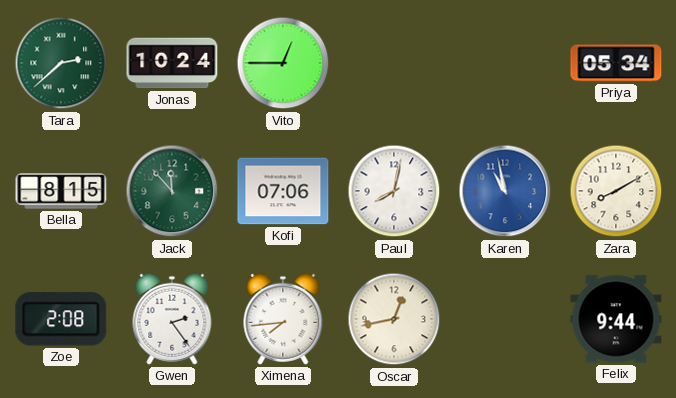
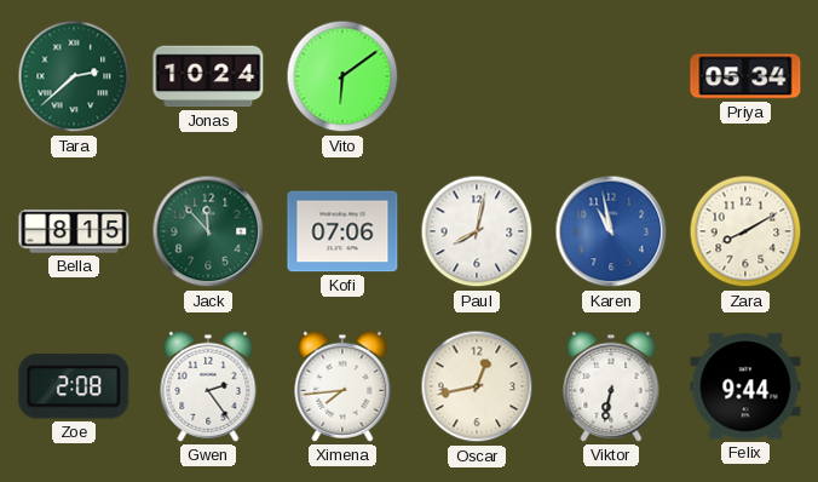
Vito: 12:45 -> 6:09
Viktor: none -> 6:32
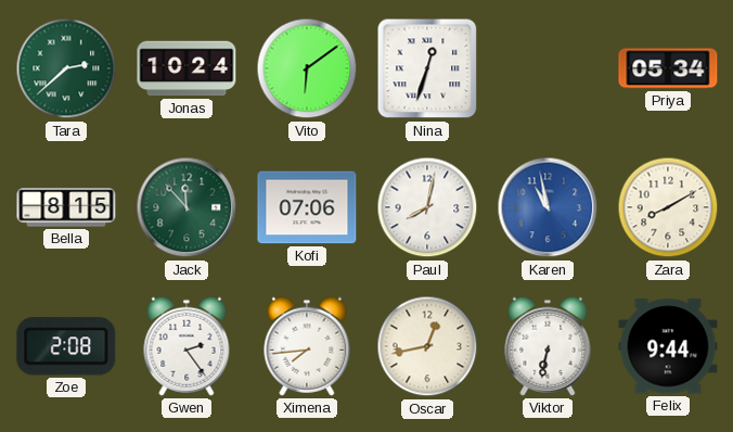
Nina: none -> 12:33
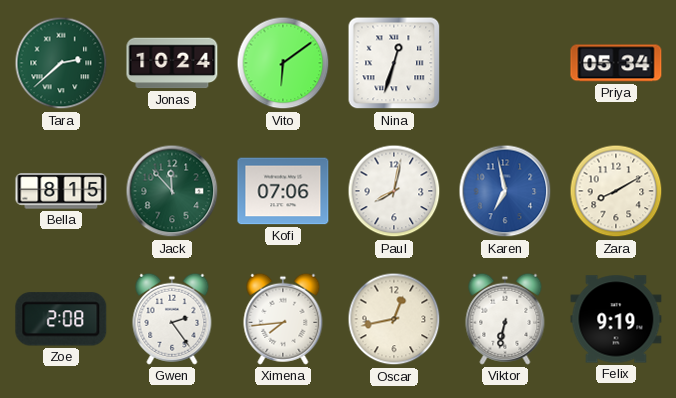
Karen: 10:58 -> 6:58
Felix: 9:44 -> 9:19
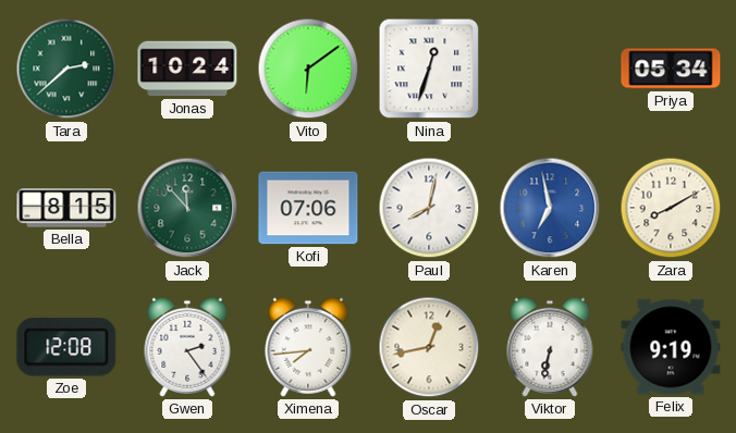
Zoe: 2:08 -> 12:08
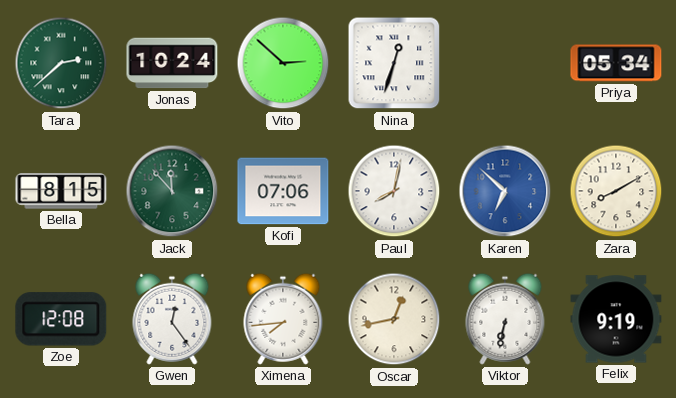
Vito: 6:09 -> 2:52
Karen: 6:58 -> 6:52
Gwen: 2:24 -> 12:24
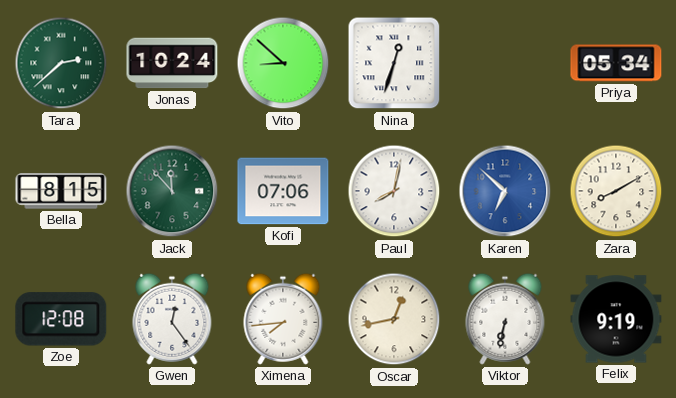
Vito: 2:52 -> 8:52
